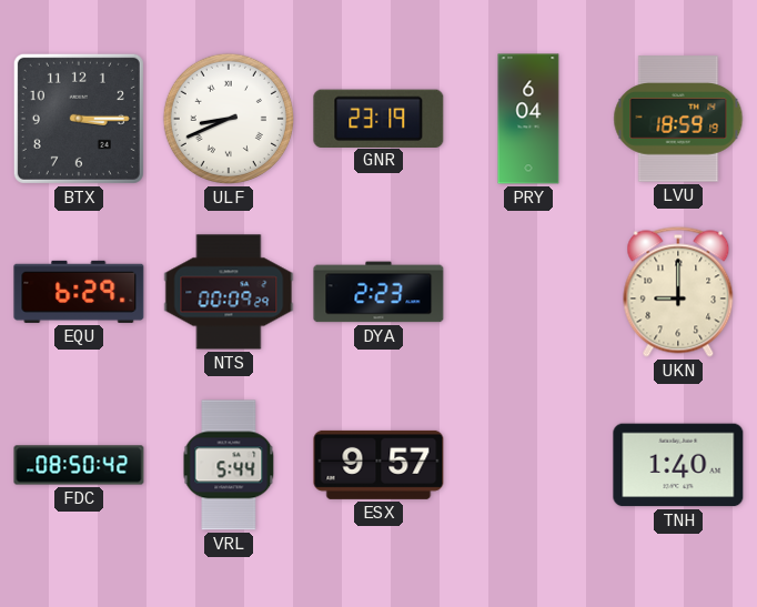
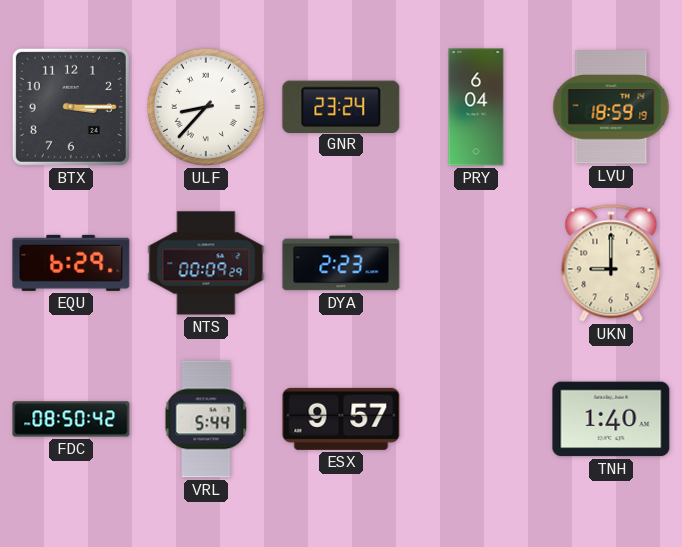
ULF: 8:41 -> 8:37
GNR: 23:19 -> 23:24
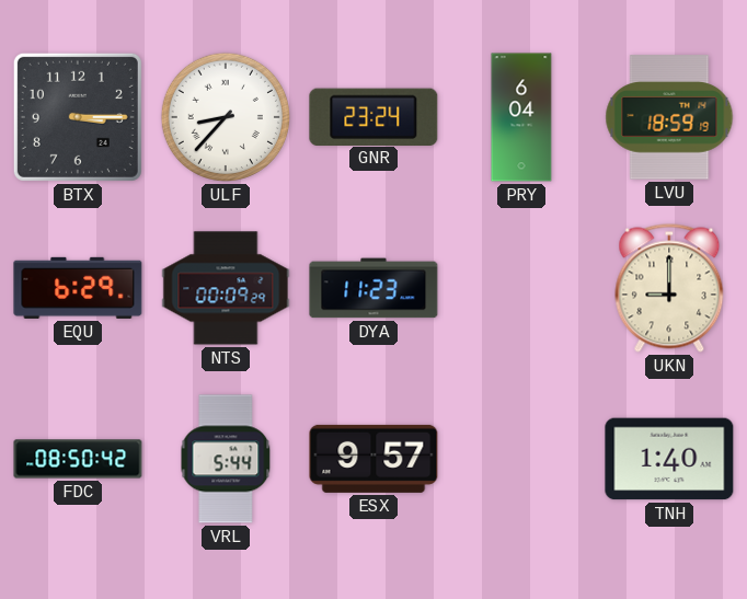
DYA: 2:23 -> 11:23
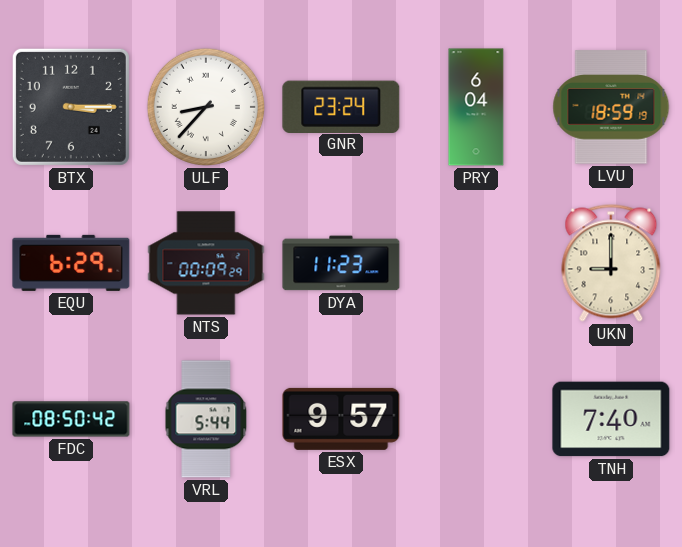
TNH: 1:40 -> 7:40
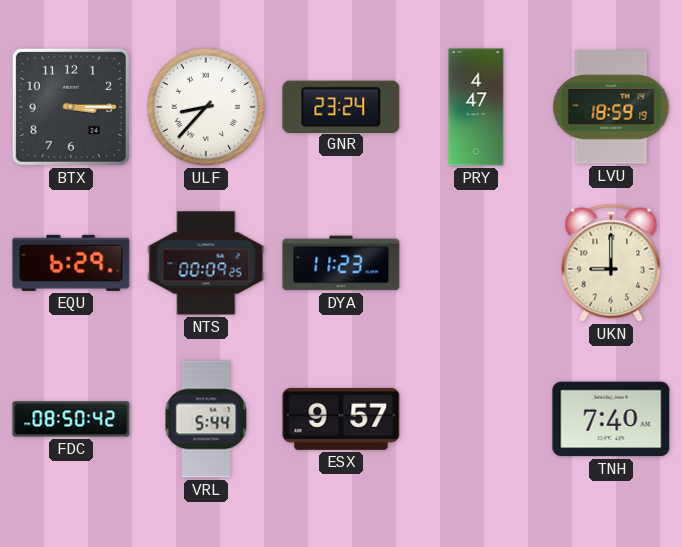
PRY: 6:04 -> 4:47
NTS: 00:09:29 -> 00:09:25
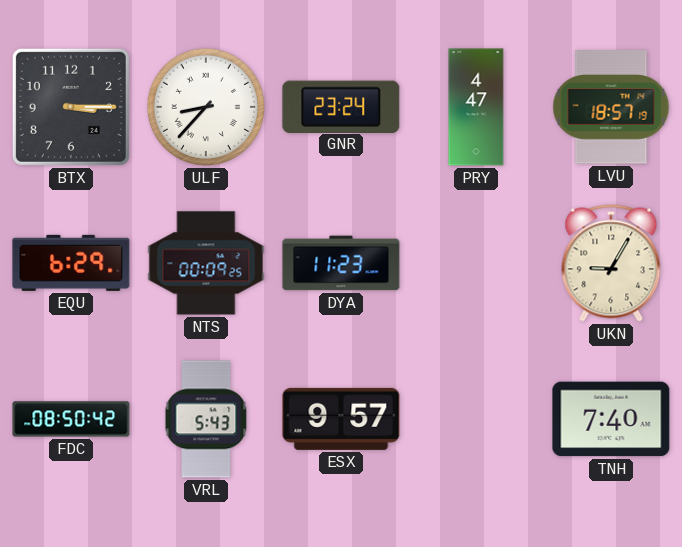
LVU: 18:59 -> 18:57
UKN: 9:00 -> 9:05
VRL: 5:44 -> 5:43
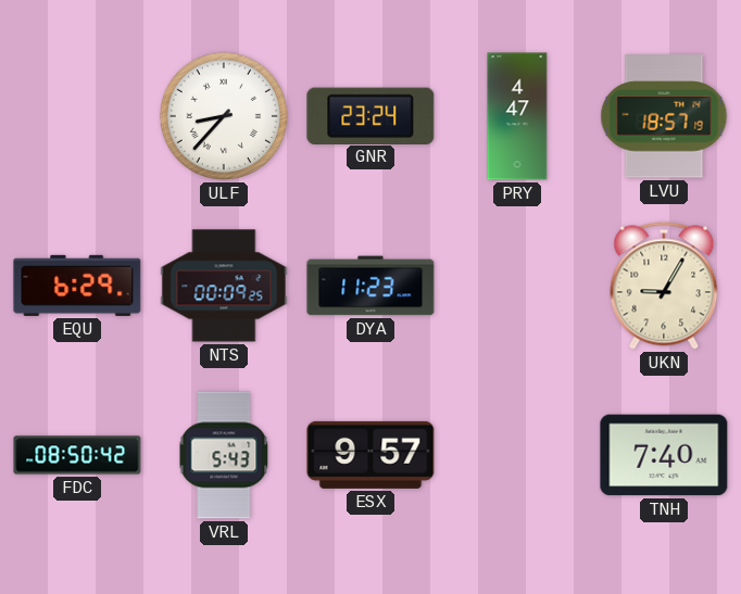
BTX: 3:15 -> none
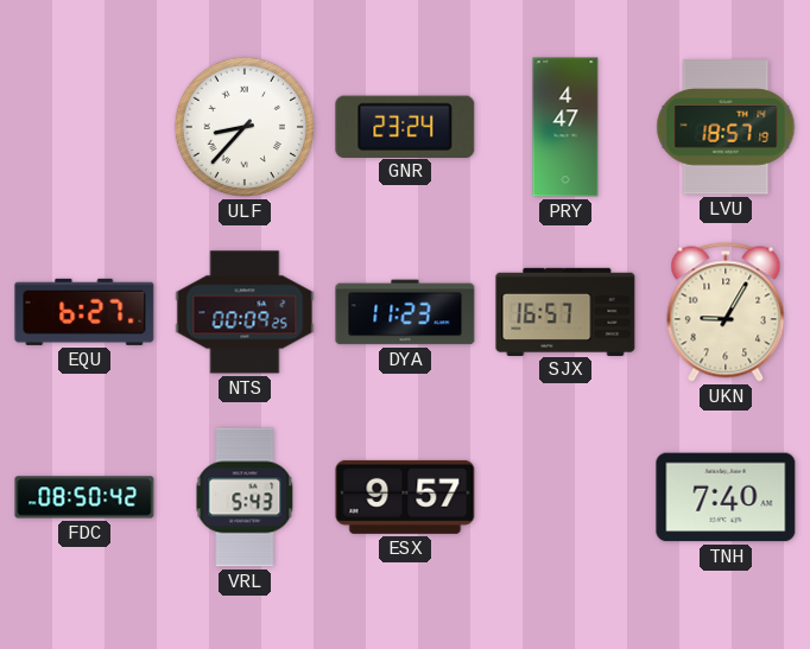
EQU: 6:29 -> 6:27
SJX: none -> 16:57
